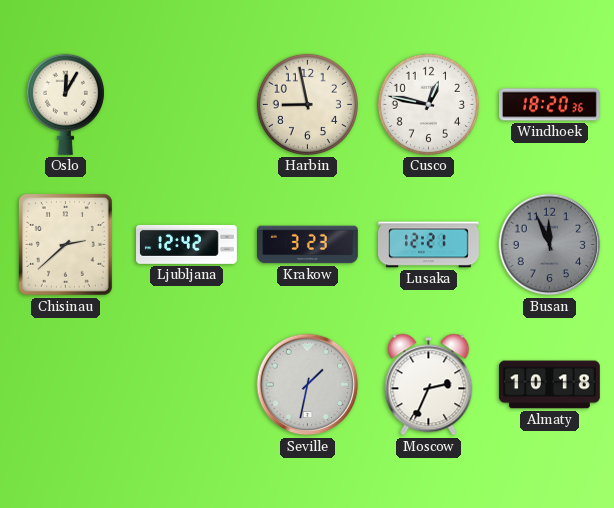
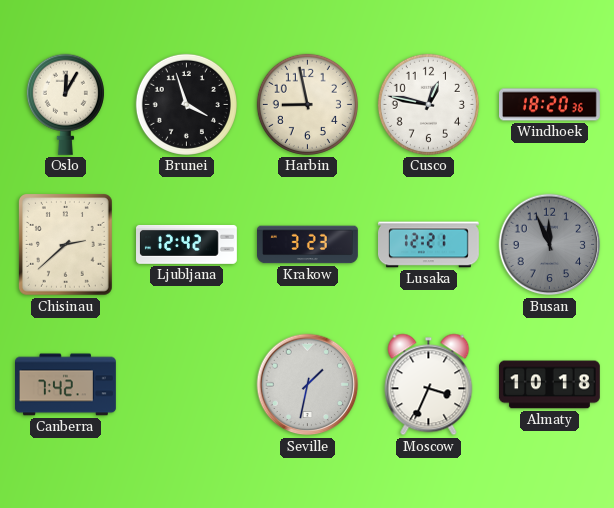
Brunei: none -> 3:57
Canberra: none -> 7:42
Moscow: 2:34 -> 3:34
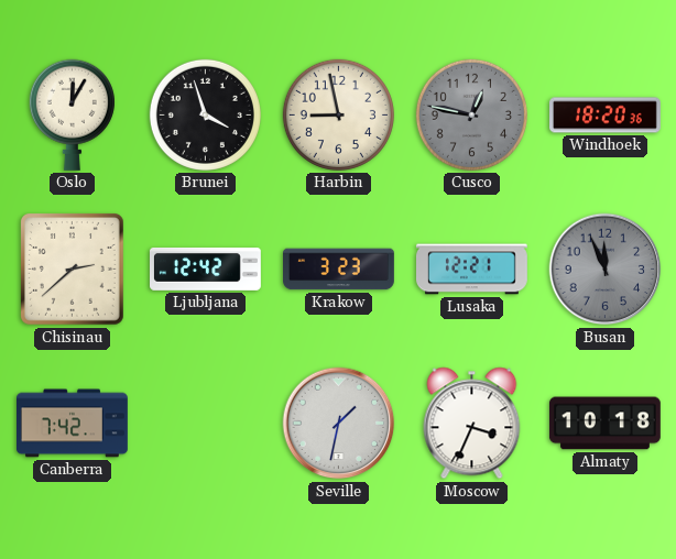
Cusco dial: white -> grey
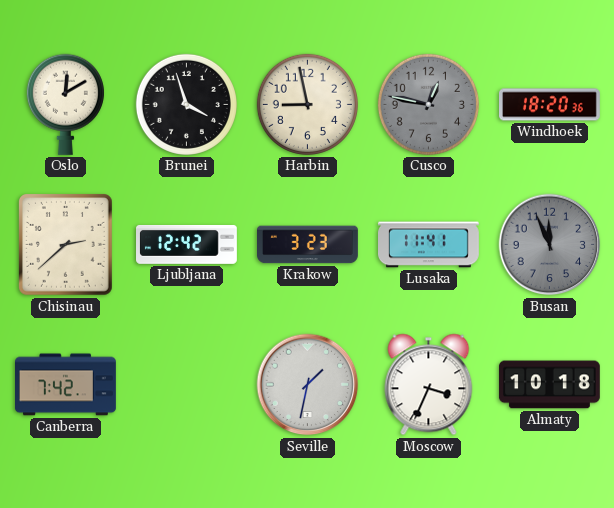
Oslo: 12:05 -> 12:10
Lusaka: 12:21 -> 11:41
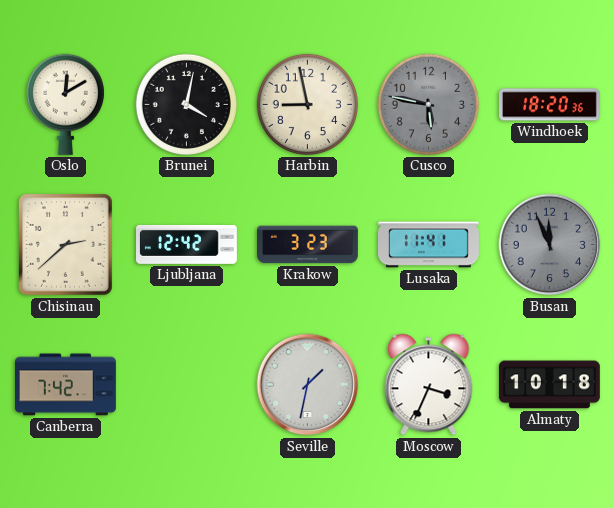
Brunei: 3:57 -> 4:02
Cusco: 12:47 -> 5:47
